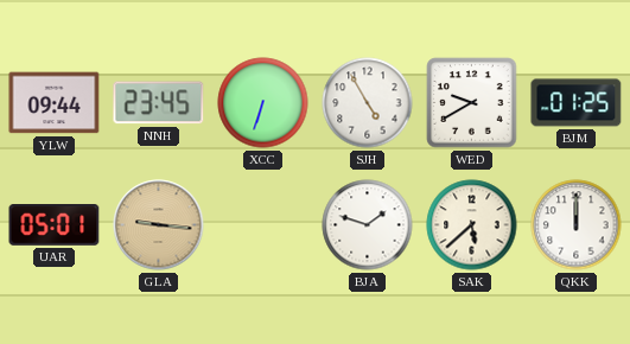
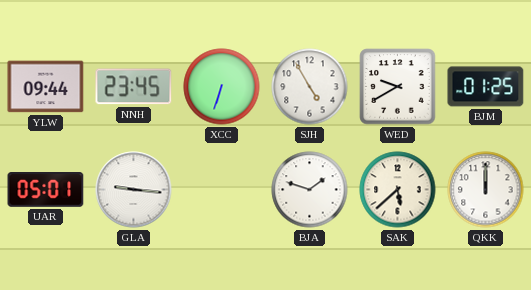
GLA dial: champagne -> white
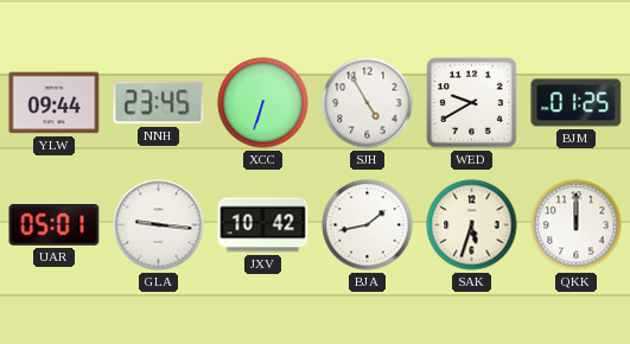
JXV: none -> 10:42
BJA: 1:48 -> 1:43
SAK: 5:38 -> 5:33
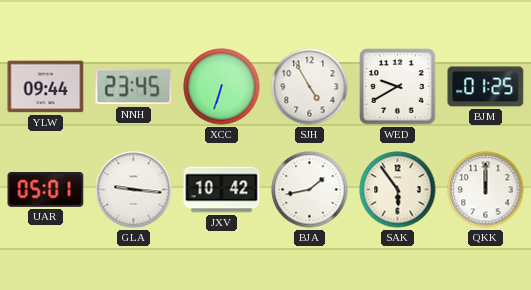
SAK: 5:33 -> 5:54
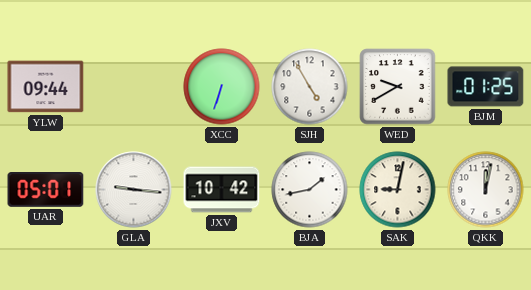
NNH: 23:45 -> none
SAK: 5:54 -> 9:02
QKK: 12:00 -> 12:02
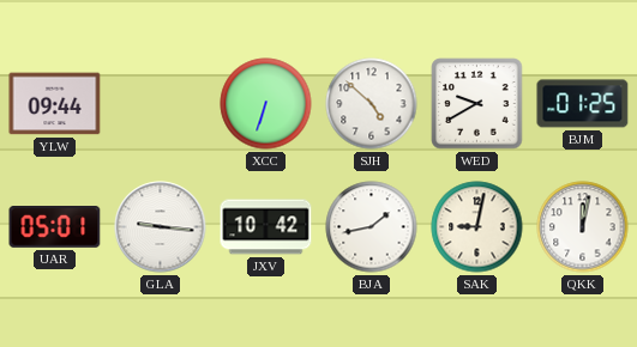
SJH: 4:55 -> 4:52
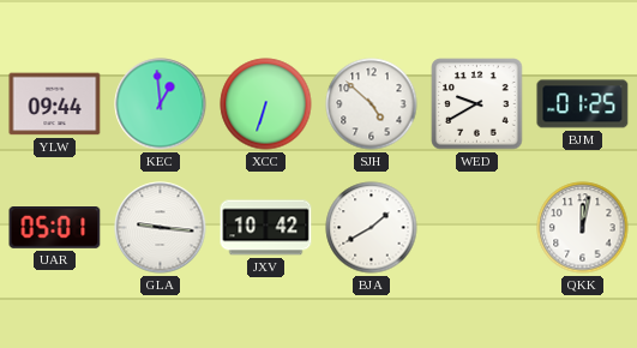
KEC: none -> 12:59
BJA: 1:43 -> 1:40
SAK: 9:02 -> none
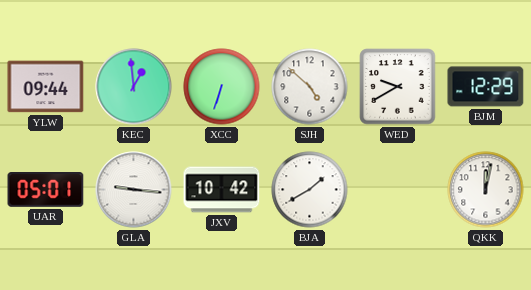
BJM: 01:25 -> 12:29
